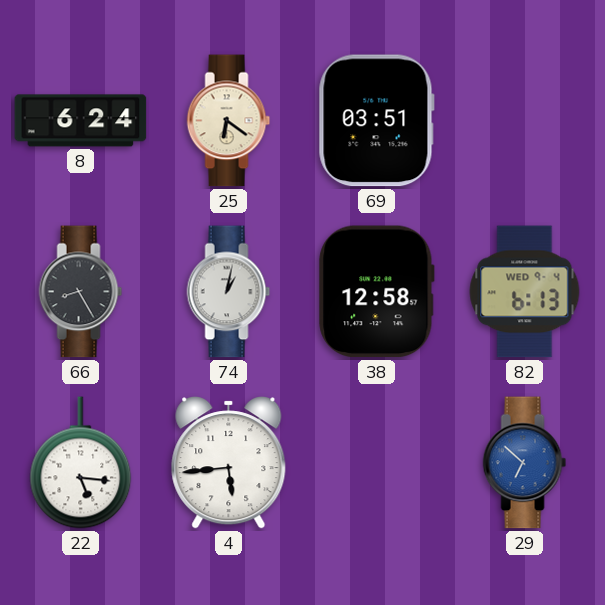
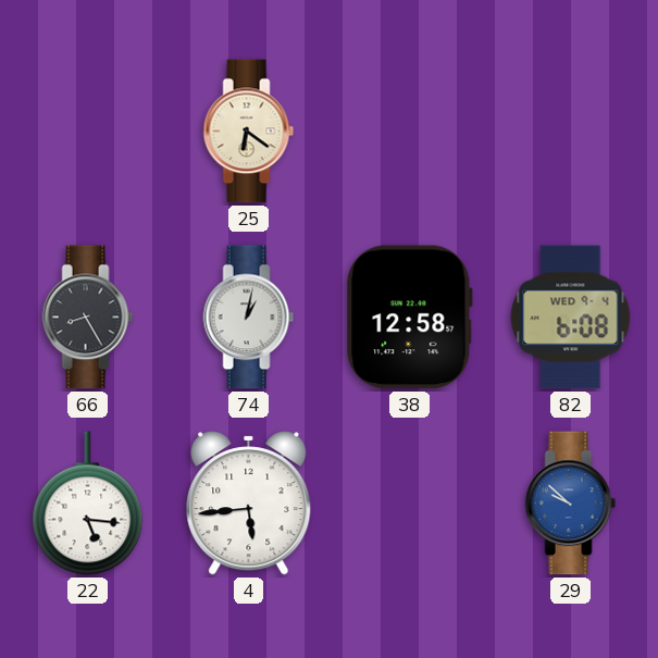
8: 6:24 -> none
69: 03:51 -> none
82: 6:13 -> 6:08
29: 6:52 -> 9:52
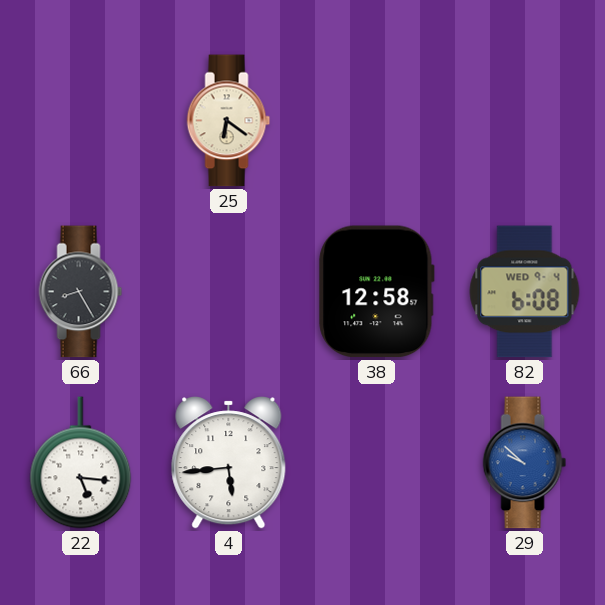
74: 1:02 -> none
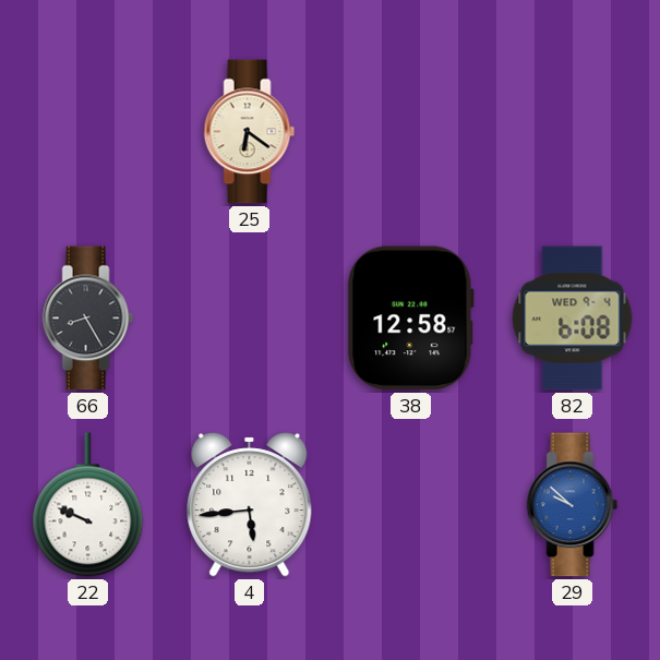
22: 5:16 -> 9:49
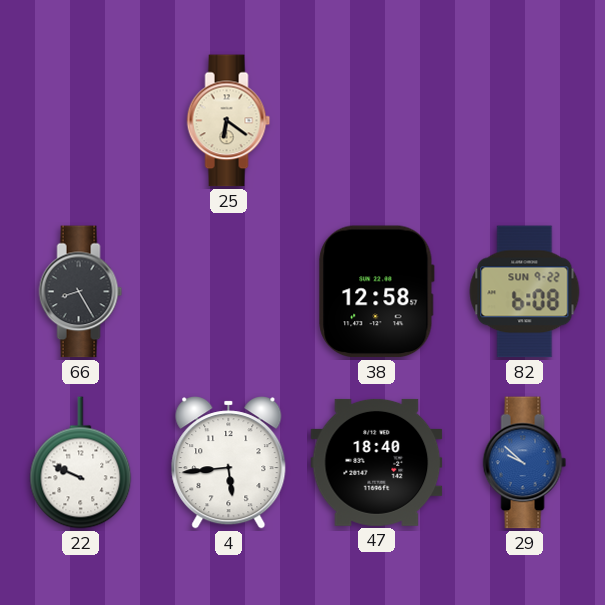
82 date: WED 9-4 -> SUN 9-22
47: none -> 18:40
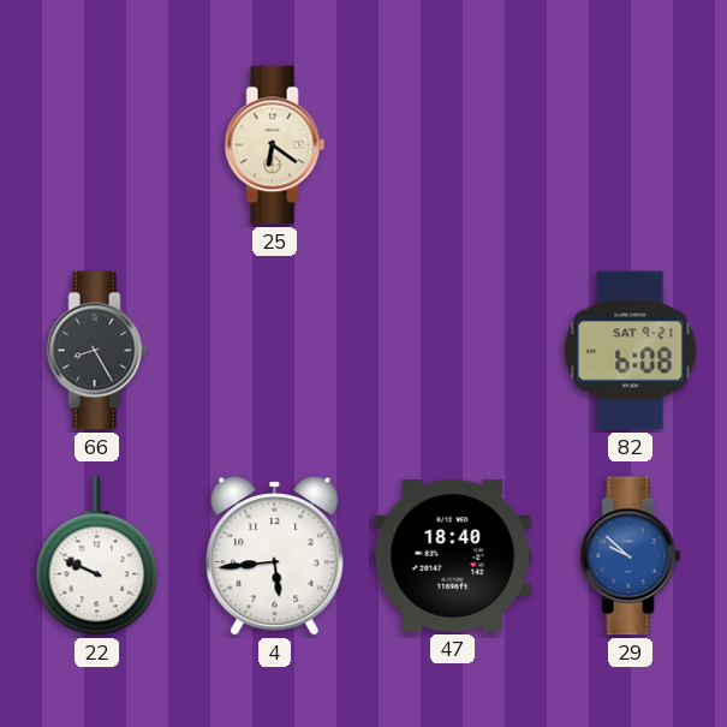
38: 12:58 -> none
82 date: SUN 9-22 -> SAT 9-21
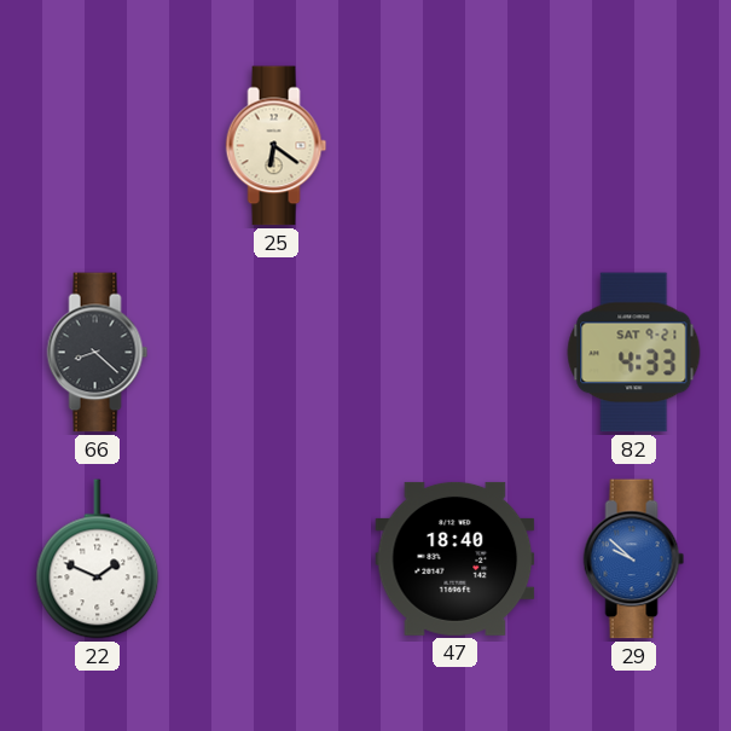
66: 8:25 -> 8:22
82: 6:08 -> 4:33
22: 9:49 -> 1:49
4: 5:44 -> none
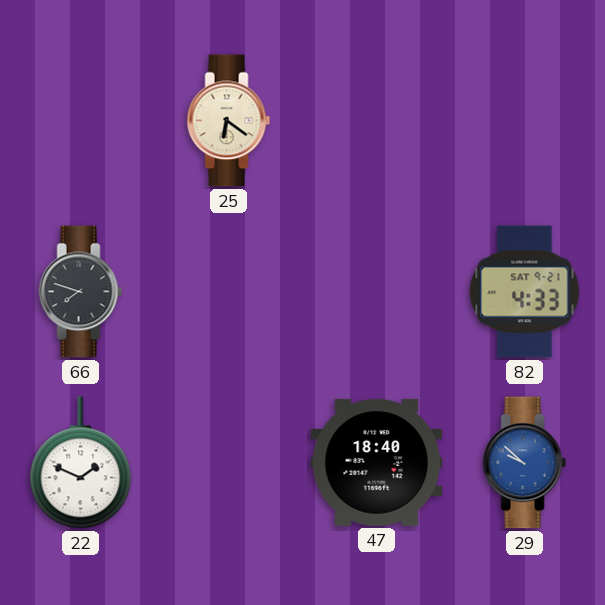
66: 8:22 -> 7:48
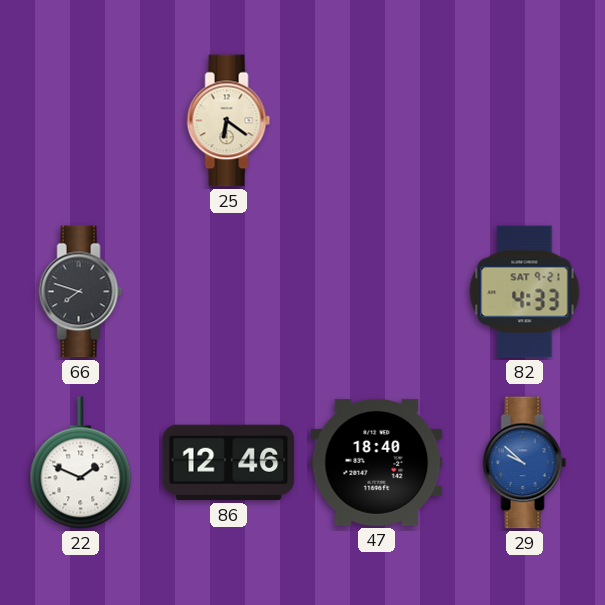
86: none -> 12:46
